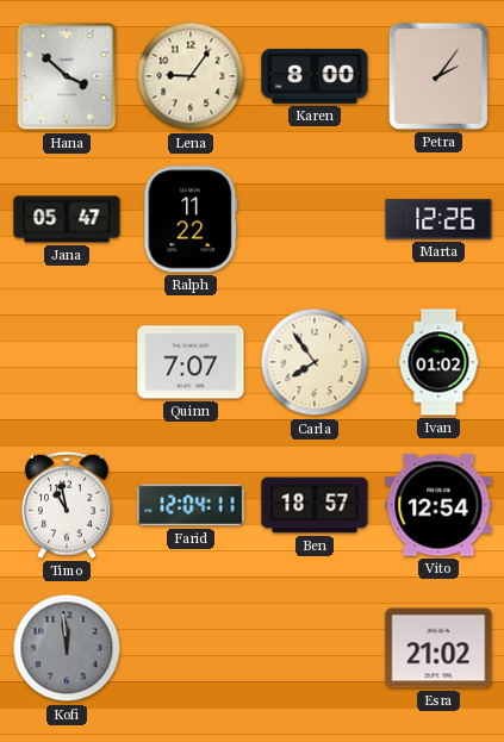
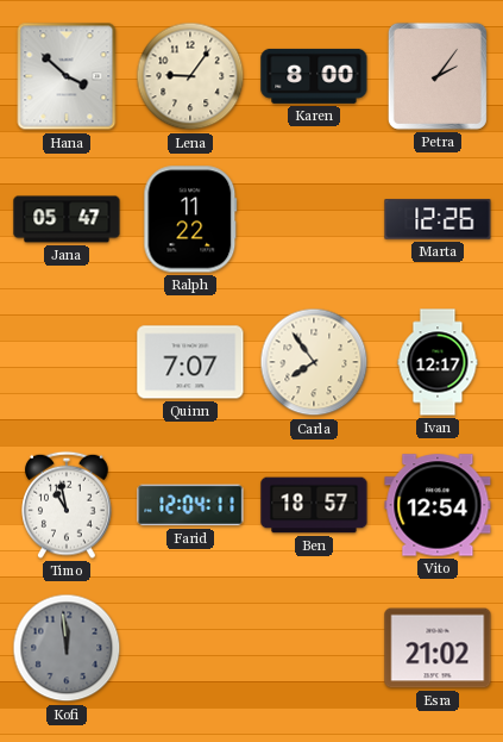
Ivan: 01:02 -> 12:17
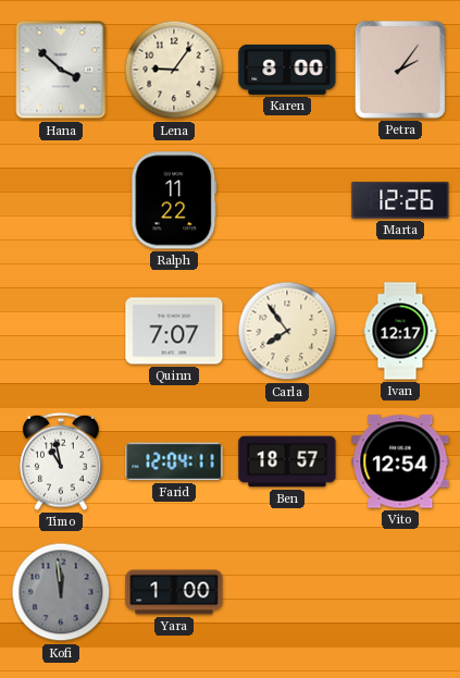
Jana: 05:47 -> none
Yara: none -> 1:00
Esra: 21:02 -> none
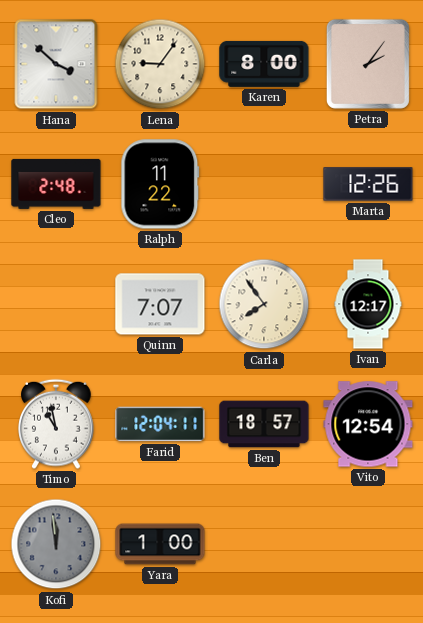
Cleo: none -> 2:48
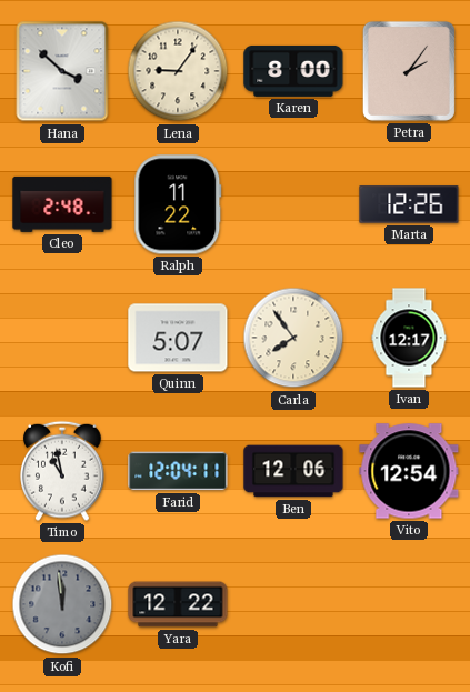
Quinn: 7:07 -> 5:07
Ben: 18:57 -> 12:06
Yara: 1:00 -> 12:22
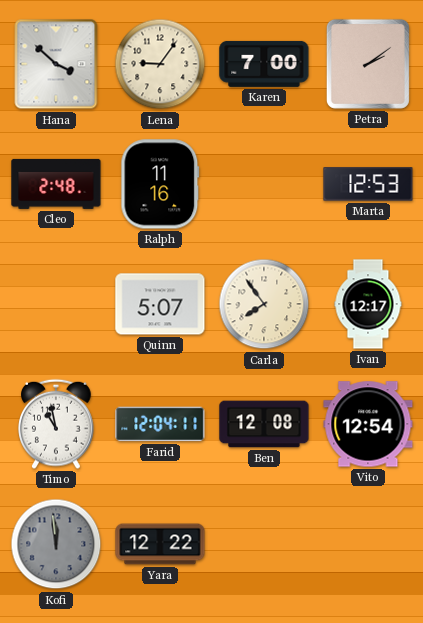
Karen: 8:00 -> 7:00
Petra: 2:06 -> 2:09
Ralph: 11:22 -> 11:16
Marta: 12:26 -> 12:53
Ben: 12:06 -> 12:08
